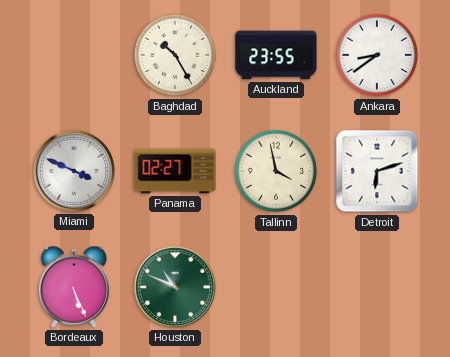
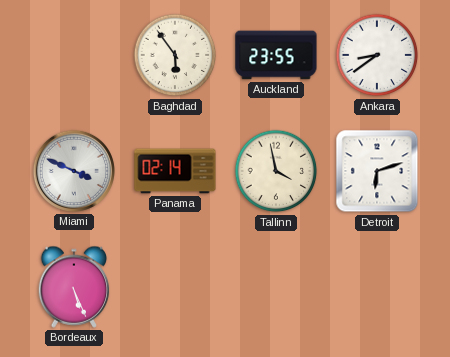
Baghdad: 10:25 -> 5:54
Panama: 02:27 -> 02:14
Houston: 10:49 -> none
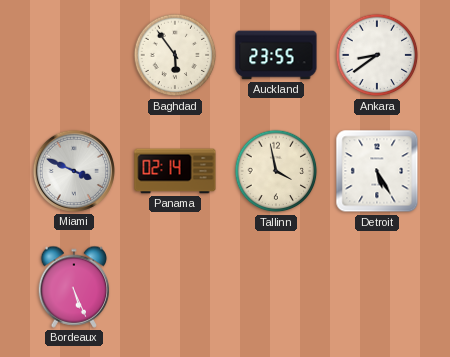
Detroit: 6:12 -> 5:25
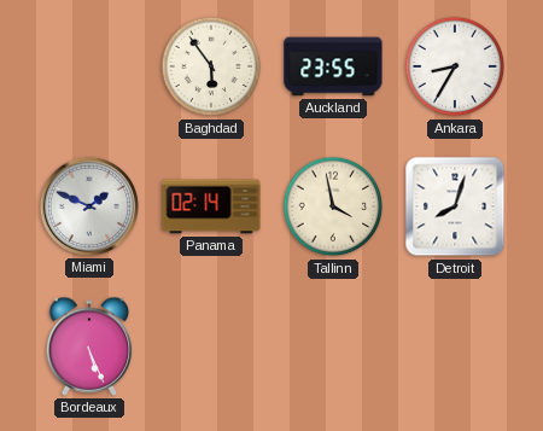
Ankara: 8:39 -> 8:35
Miami: 3:49 -> 1:49
Detroit: 5:25 -> 8:03
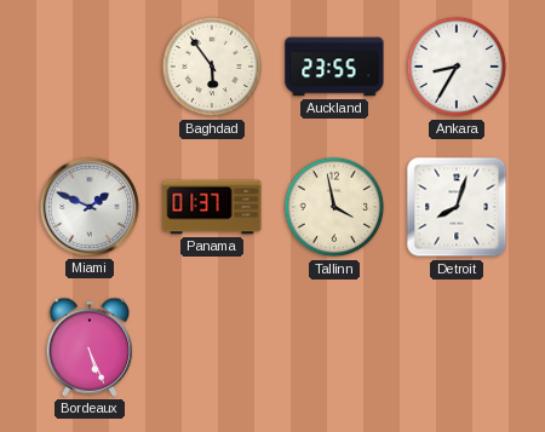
Panama: 02:14 -> 01:37
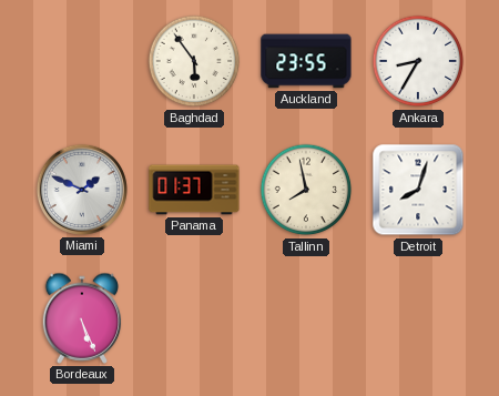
Tallinn: 3:58 -> 7:58
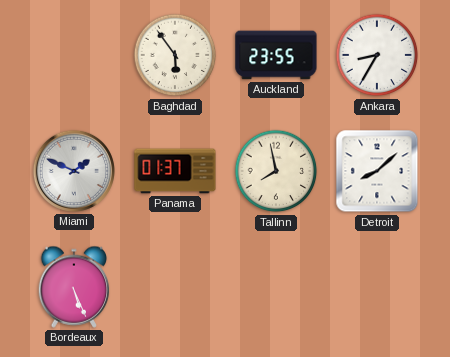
Detroit: 8:03 -> 8:08
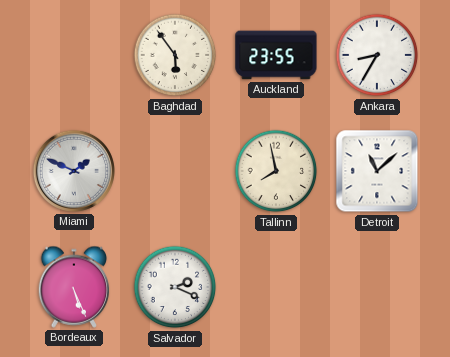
Panama: 01:37 -> none
Detroit: 8:08 -> 11:08
Salvador: none -> 2:19
